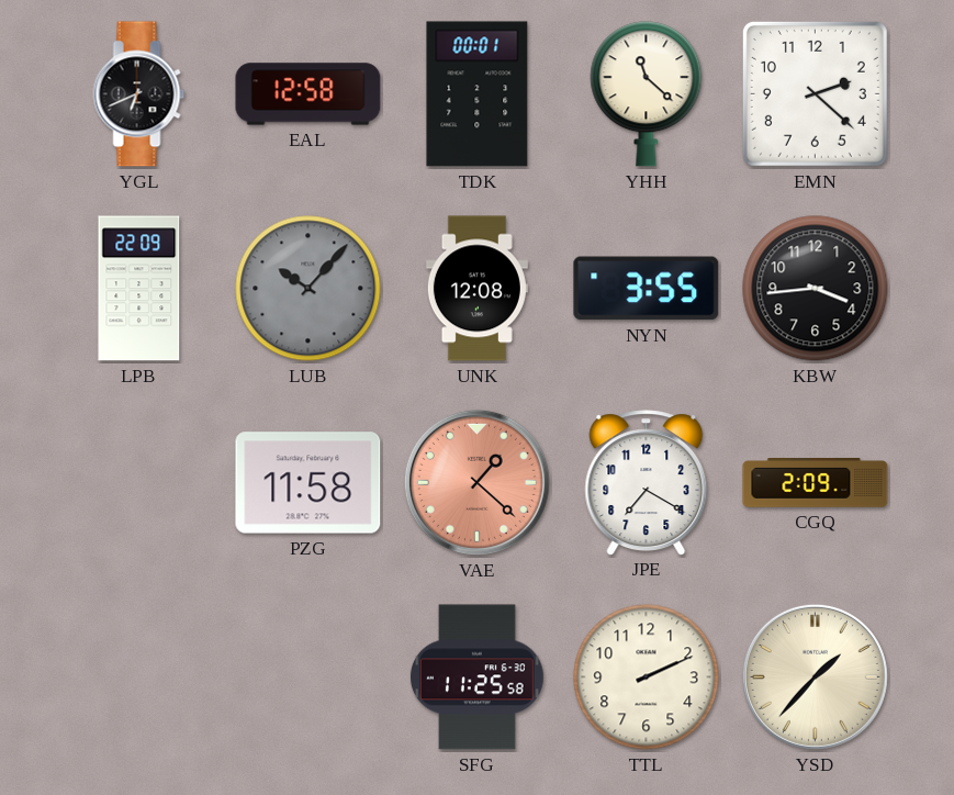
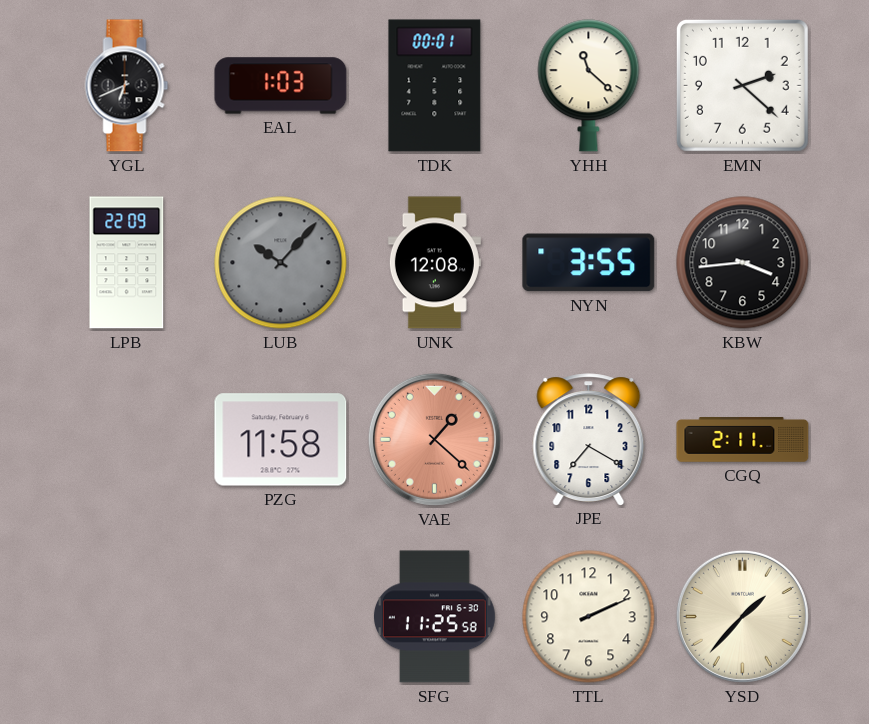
EAL: 12:58 -> 1:03
CGQ: 2:09 -> 2:11
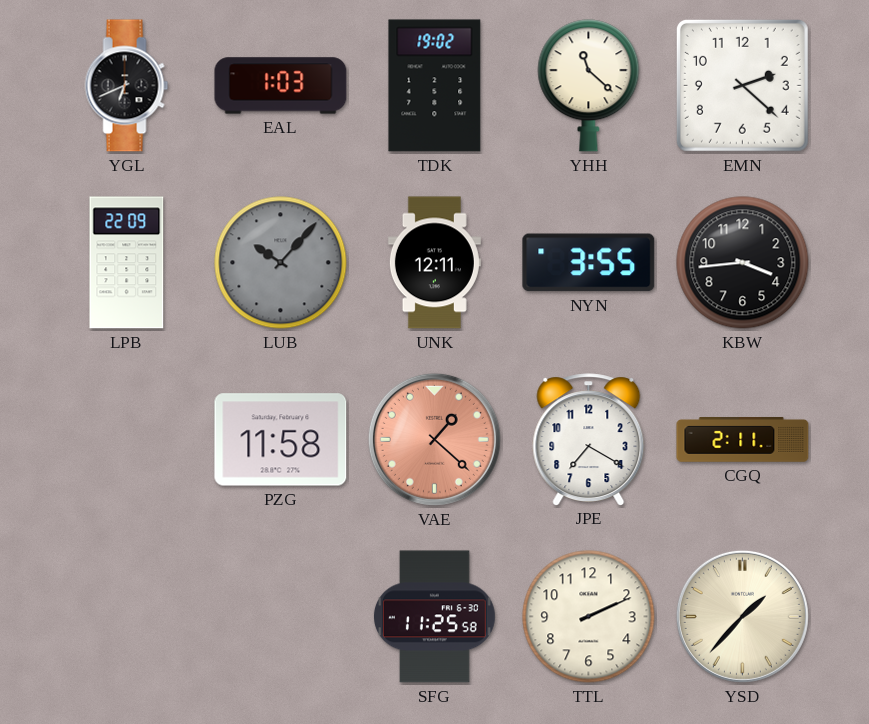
TDK: 00:01 -> 19:02
UNK: 12:08 -> 12:11
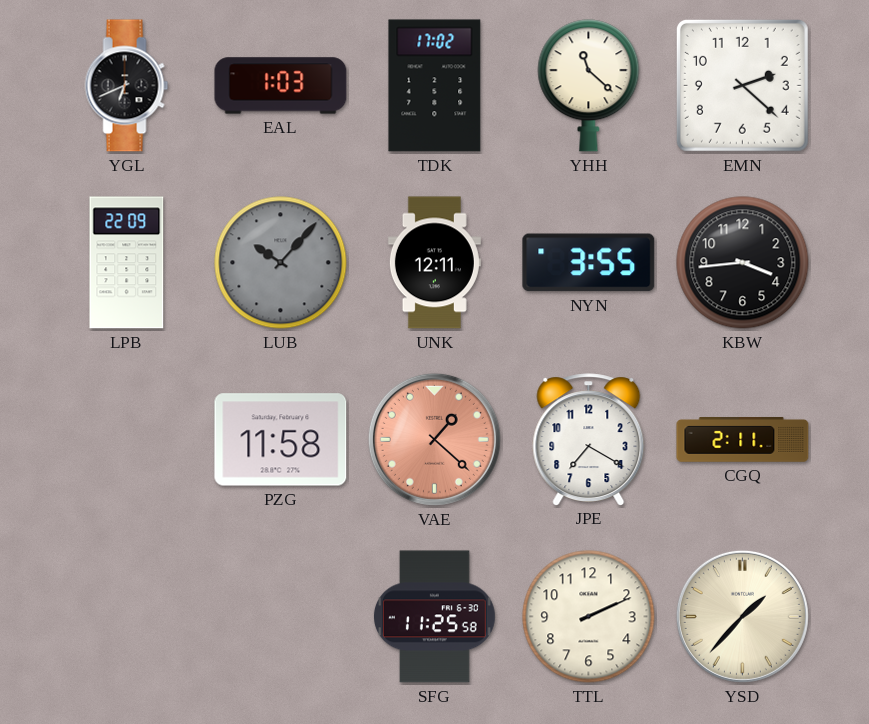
TDK: 19:02 -> 17:02
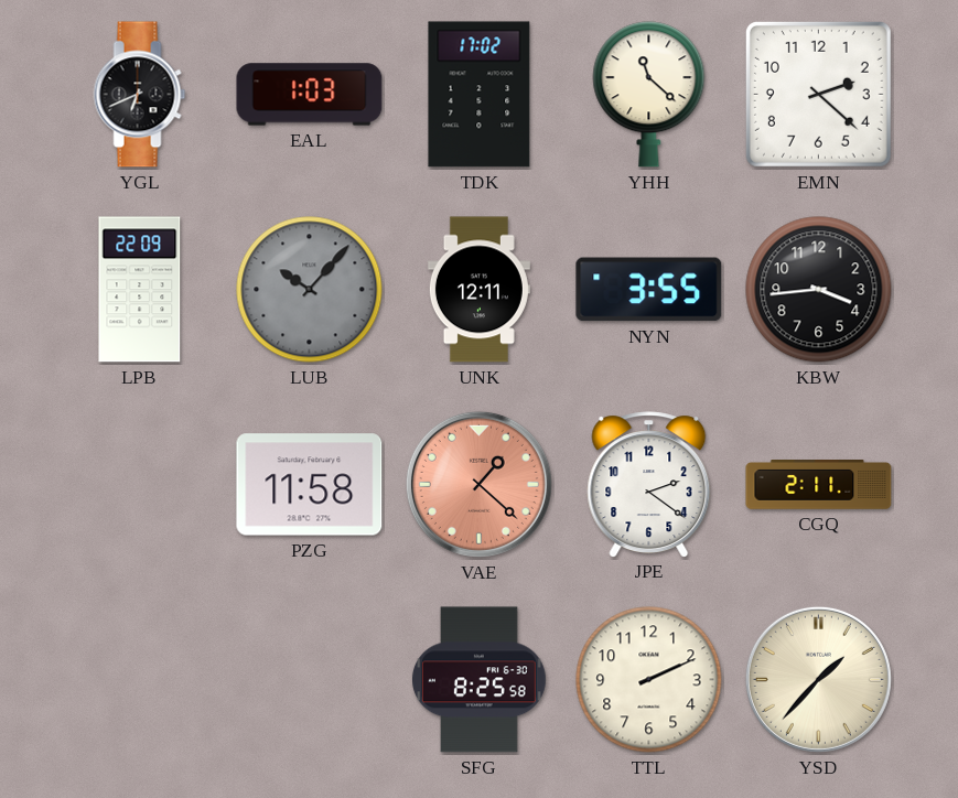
JPE: 7:20 -> 2:21
SFG: 11:25 -> 8:25
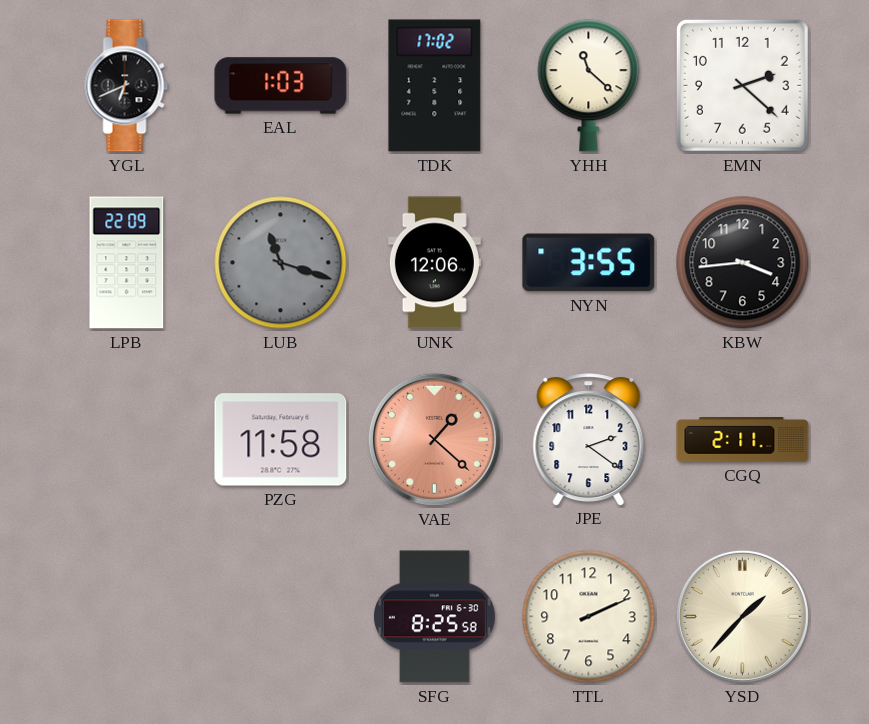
LUB: 10:07 -> 11:18
UNK: 12:11 -> 12:06
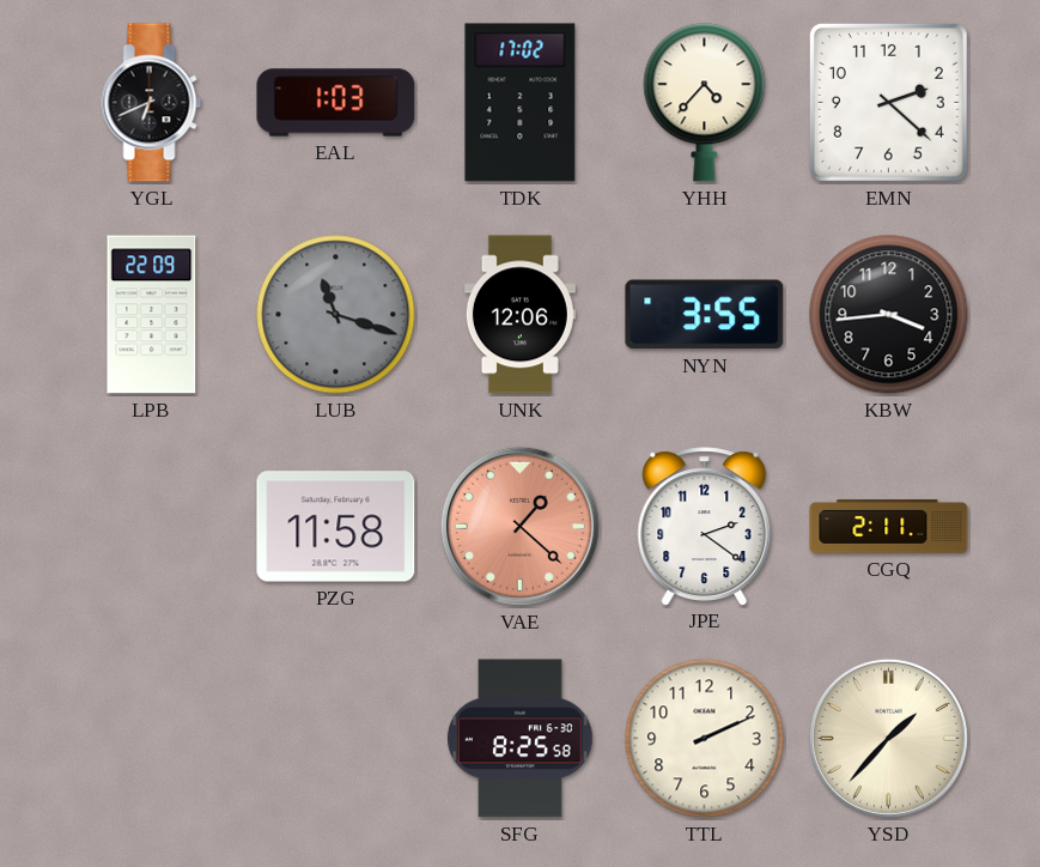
YHH: 11:22 -> 4:37
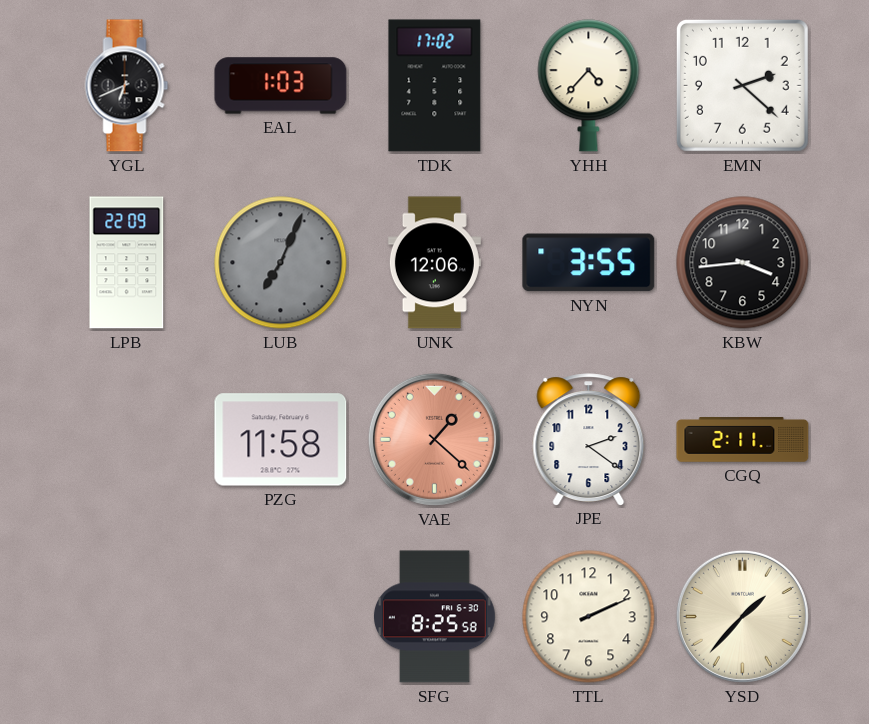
LUB: 11:18 -> 7:04
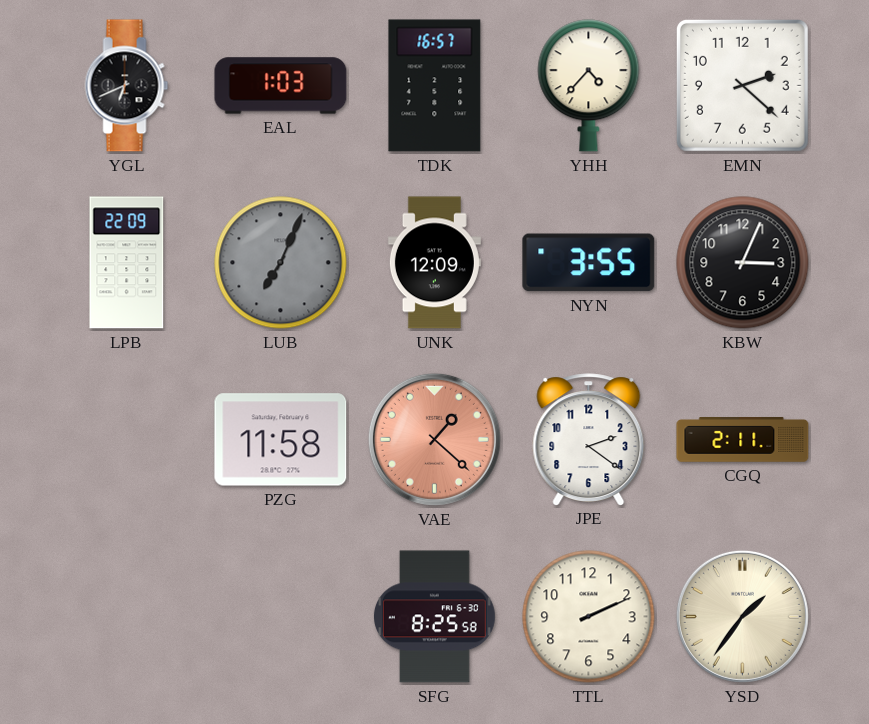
TDK: 17:02 -> 16:57
UNK: 12:06 -> 12:09
KBW: 3:44 -> 3:04
YSD: 1:37 -> 1:36
